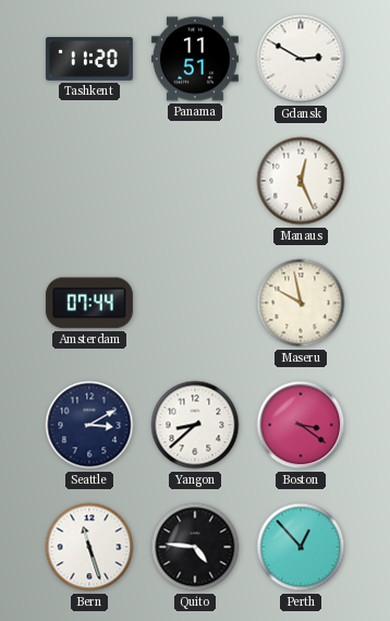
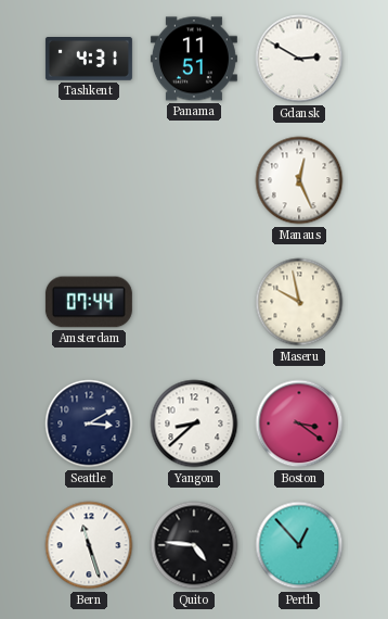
Tashkent: 11:20 -> 4:31
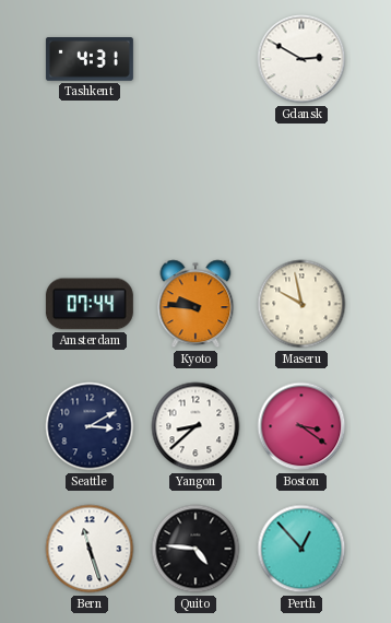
Panama: 11:51 -> none
Manaus: 12:26 -> none
Kyoto: none -> 9:46
